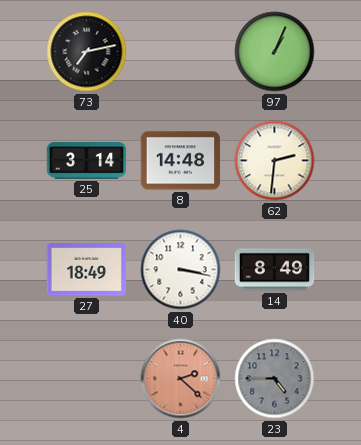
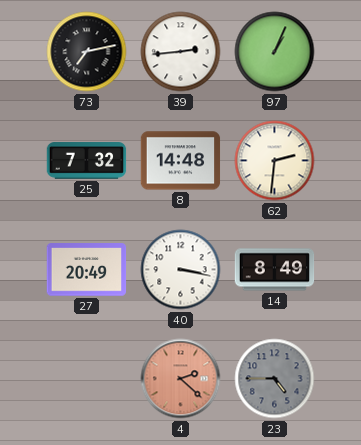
39: none -> 2:44
25: 3:14 -> 7:32
27: 18:49 -> 20:49
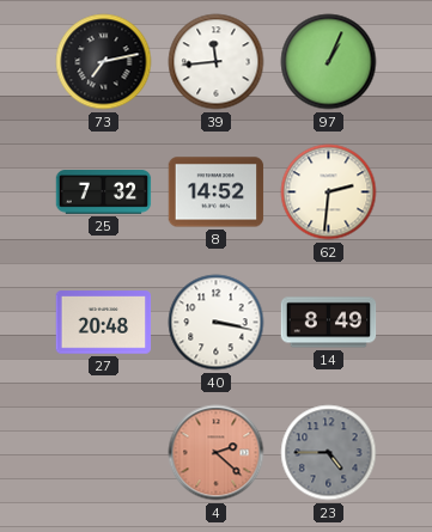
39: 2:44 -> 11:44
8: 14:48 -> 14:52
27: 20:49 -> 20:48
